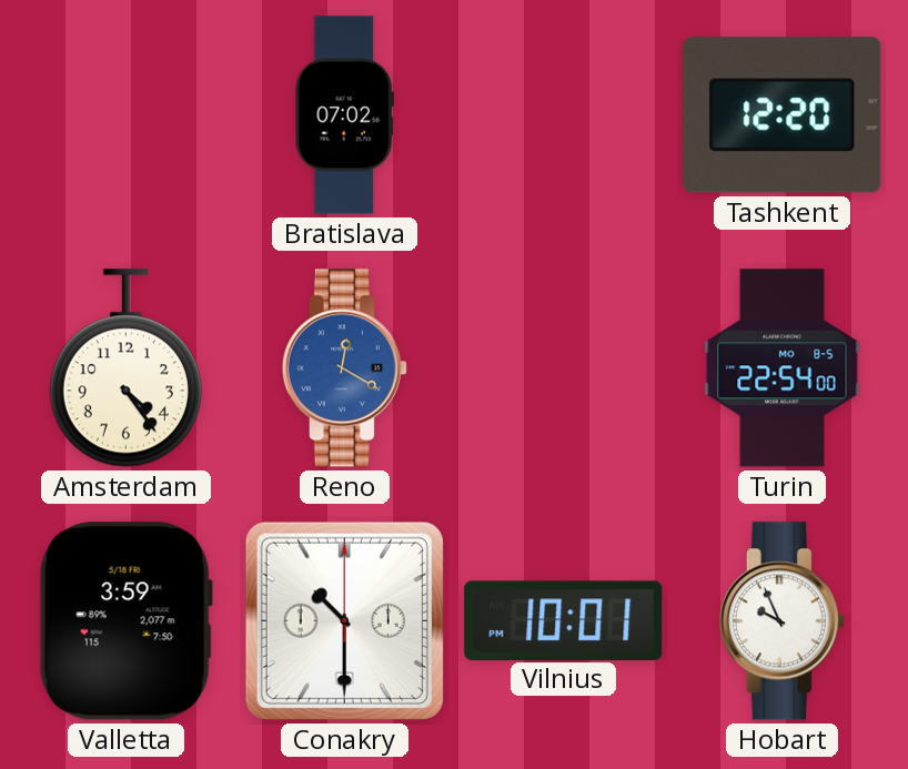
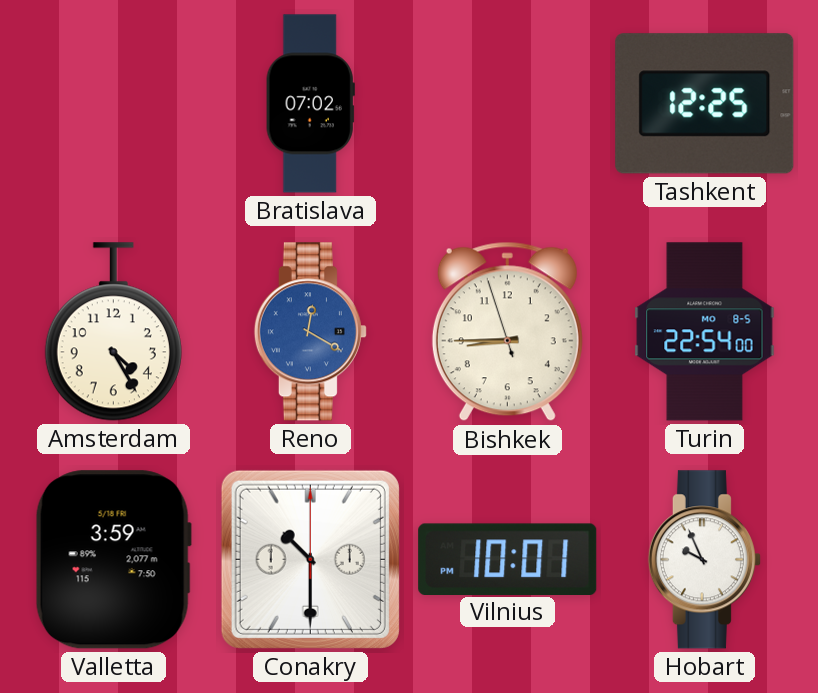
Tashkent: 12:20 -> 12:25
Amsterdam: 4:24 -> 4:25
Bishkek: none -> 8:44
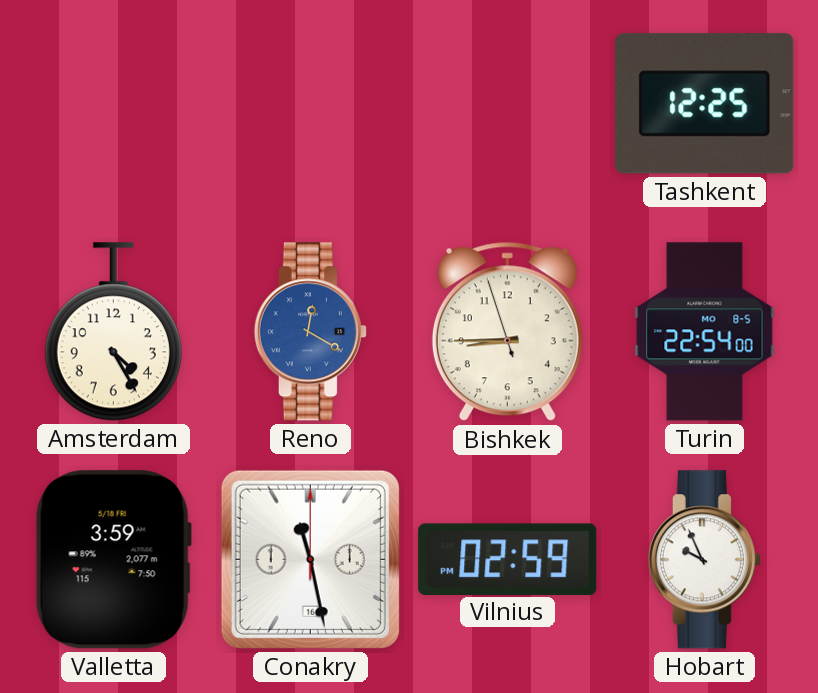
Bratislava: 07:02 -> none
Conakry: 10:30 -> 11:28
Vilnius: 10:01 -> 02:59
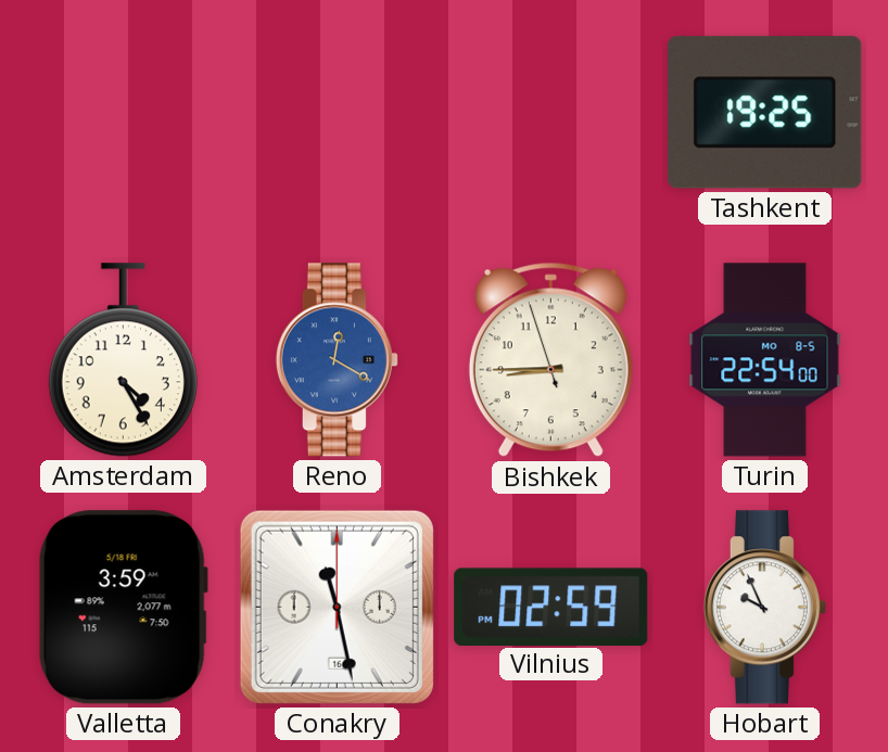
Tashkent: 12:25 -> 19:25
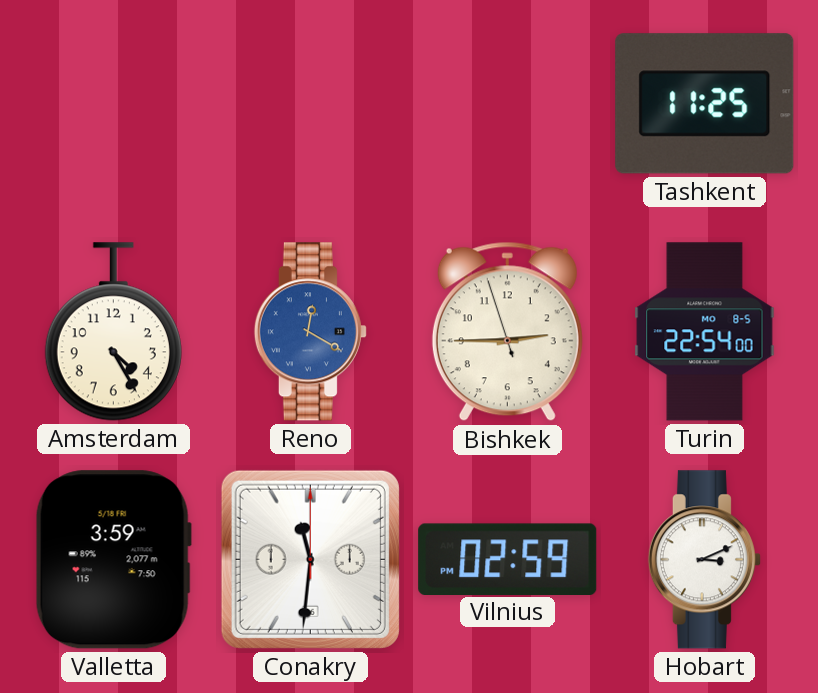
Tashkent: 19:25 -> 11:25
Bishkek: 8:44 -> 2:44
Conakry: 11:28 -> 11:31
Hobart: 9:56 -> 3:11
